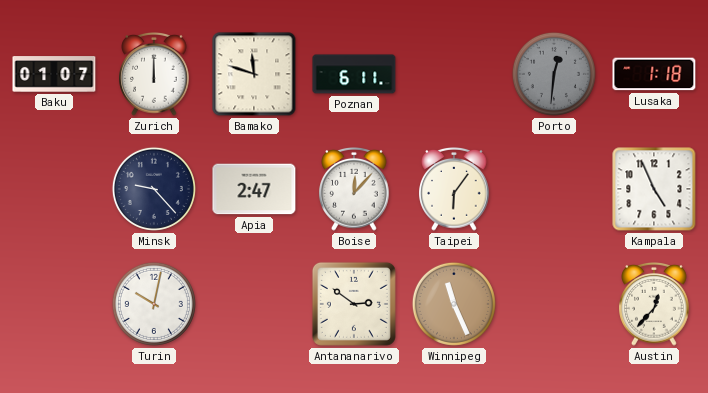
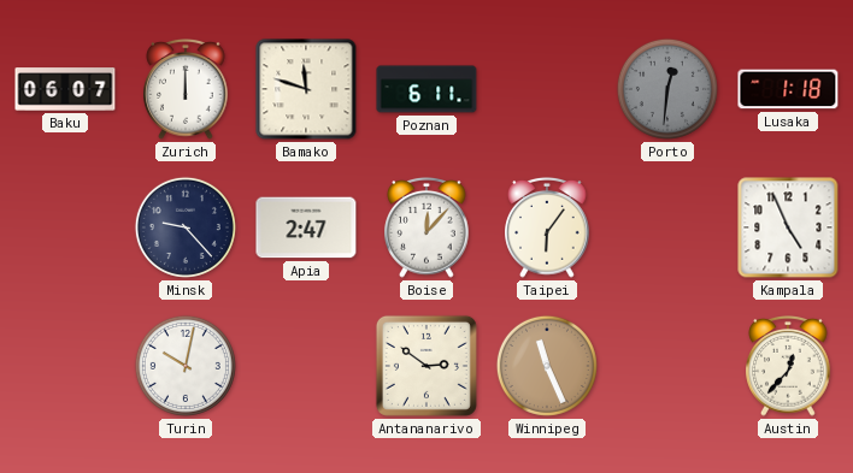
Baku: 01:07 -> 06:07
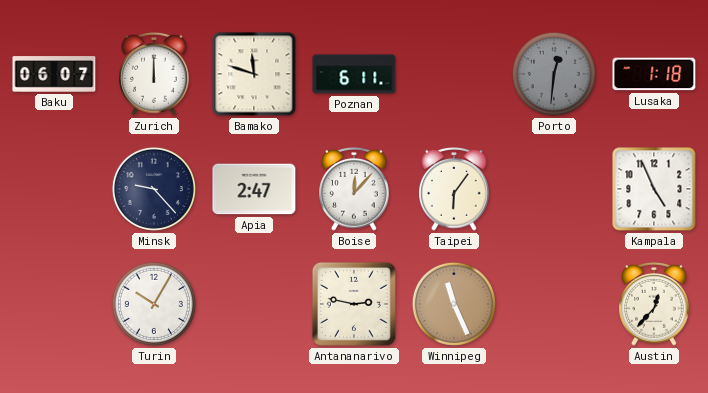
Turin: 10:02 -> 10:05
Antananarivo: 2:51 -> 2:47
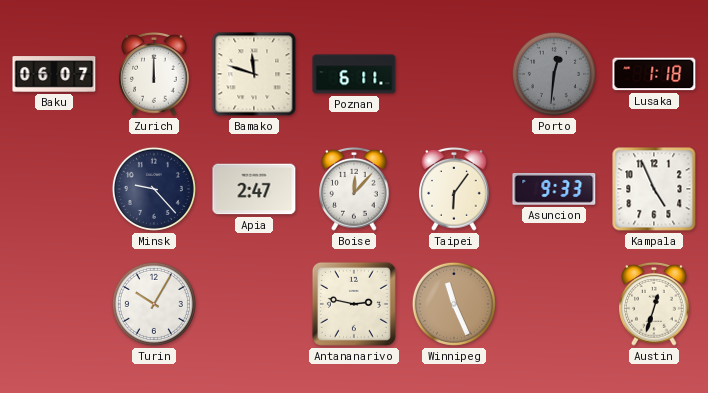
Asuncion: none -> 9:33
Austin: 12:37 -> 12:33
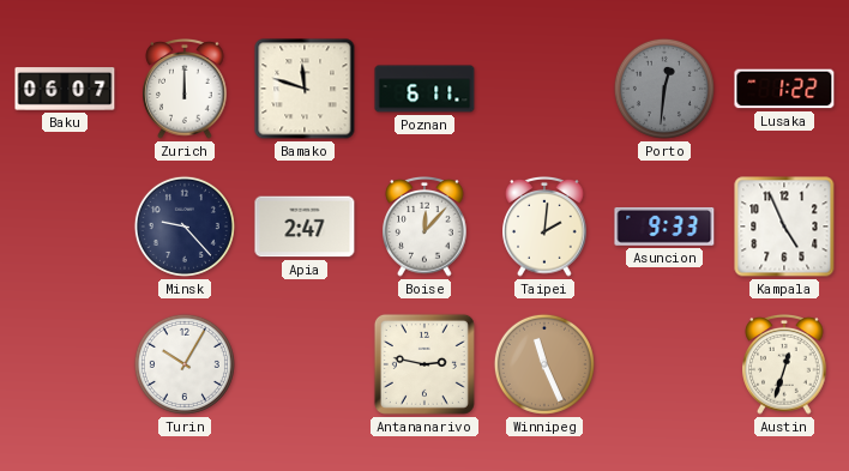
Lusaka: 1:18 -> 1:22
Taipei: 6:06 -> 2:01
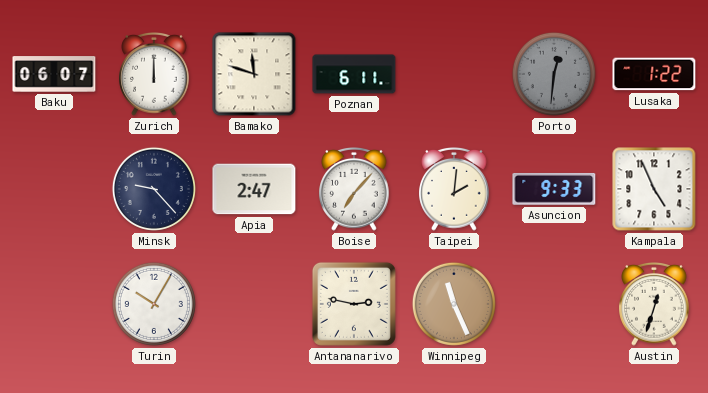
Boise: 12:07 -> 7:07
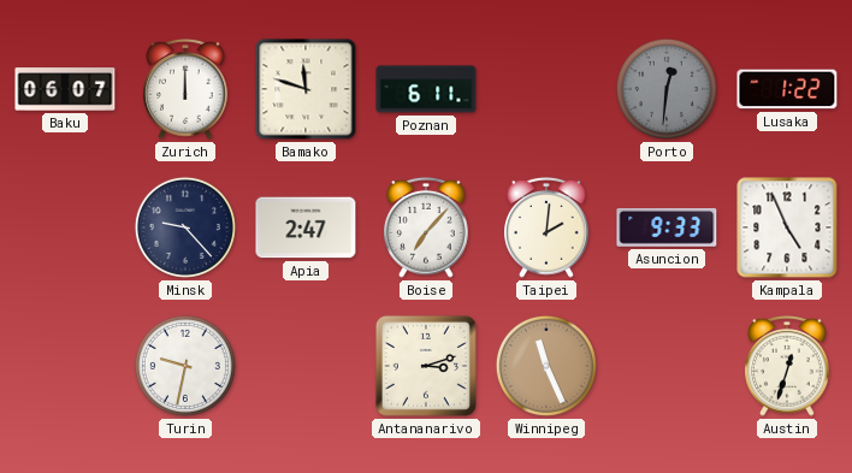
Turin: 10:05 -> 9:32
Antananarivo: 2:47 -> 3:12
